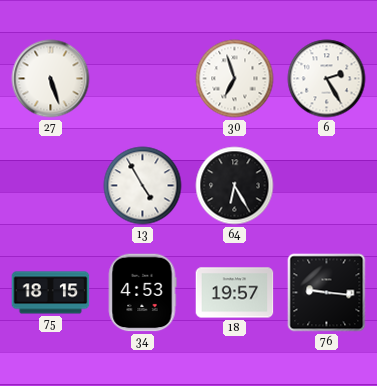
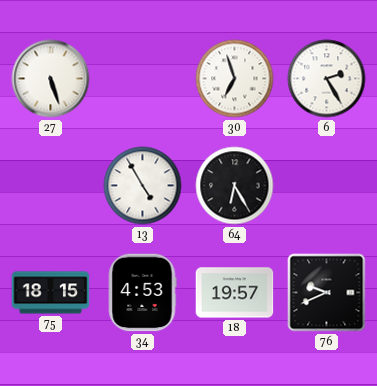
76: 9:16 -> 9:41
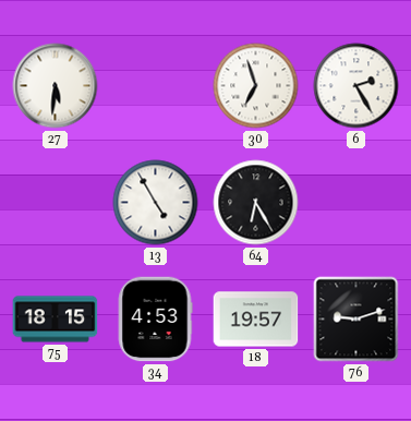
27: 5:27 -> 5:31
76: 9:41 -> 9:12
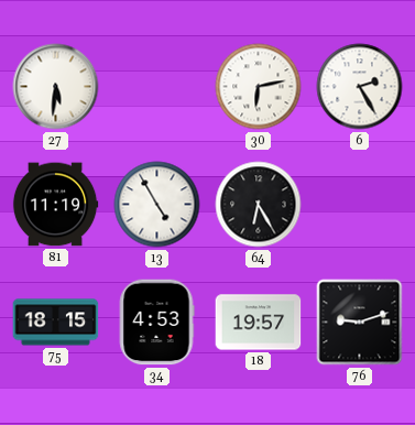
30: 6:57 -> 6:13
81: none -> 11:19
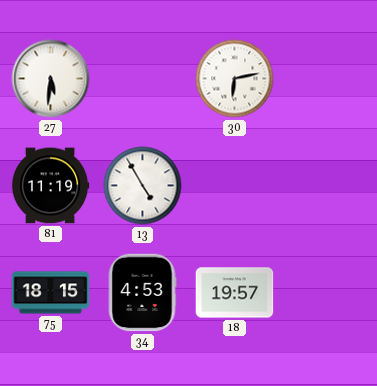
6: 2:25 -> none
64: 6:25 -> none
76: 9:12 -> none
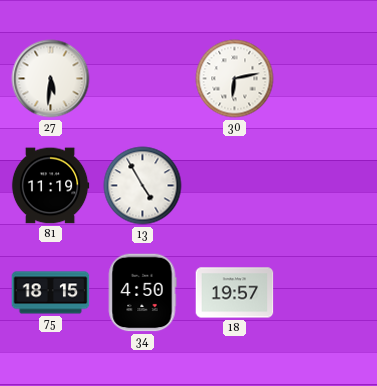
34: 4:53 -> 4:50
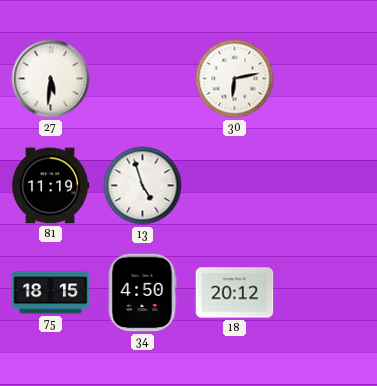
13: 4:55 -> 4:57
18: 19:57 -> 20:12
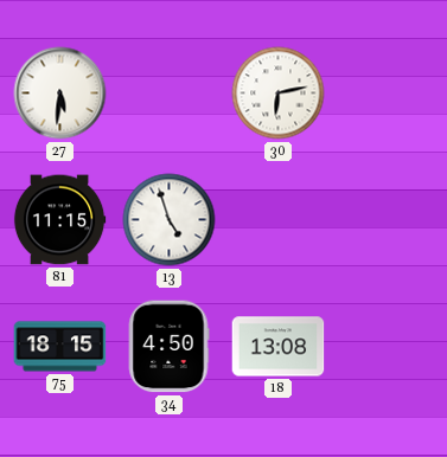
81: 11:19 -> 11:15
18: 20:12 -> 13:08
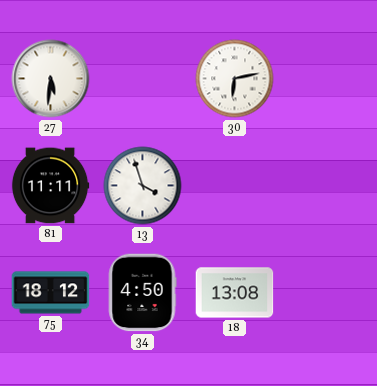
81: 11:15 -> 11:11
13: 4:57 -> 3:57
75: 18:15 -> 18:12
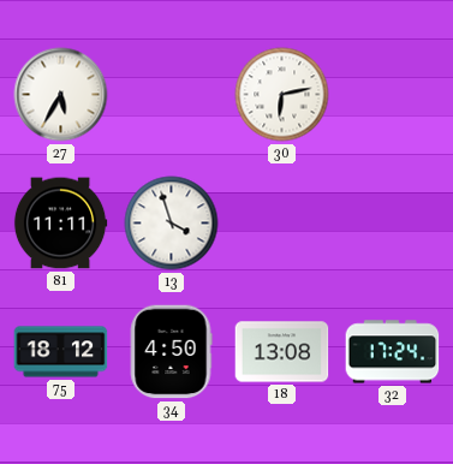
27: 5:31 -> 5:35
32: none -> 17:24
